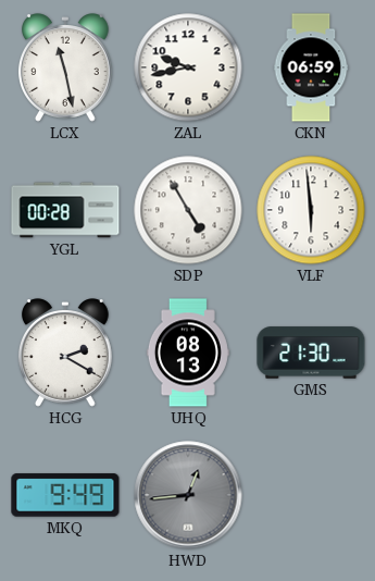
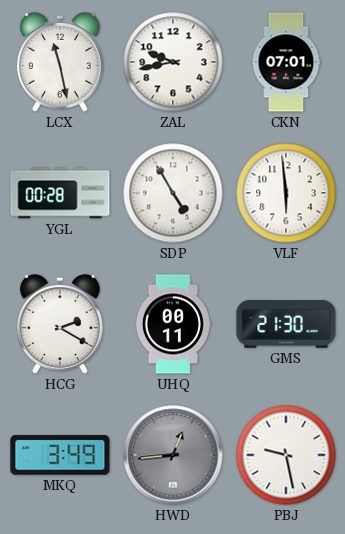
CKN: 06:59 -> 07:01
UHQ: 08:13 -> 00:11
MKQ: 9:49 -> 3:49
PBJ: none -> 9:28
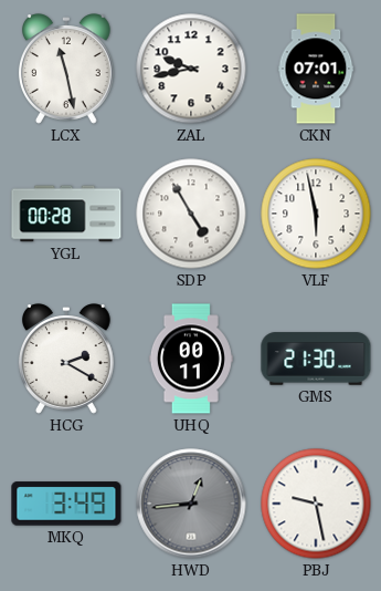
VLF: 5:59 -> 5:58
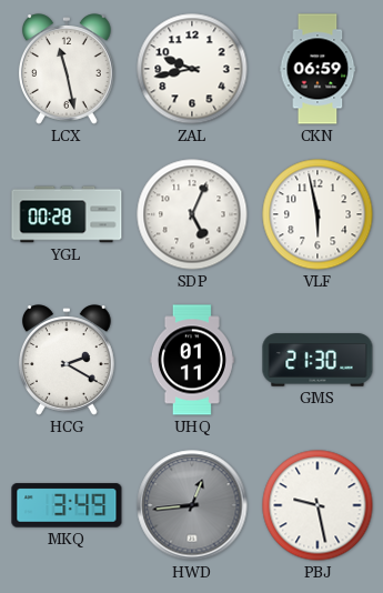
CKN: 07:01 -> 06:59
SDP: 4:55 -> 5:04
UHQ: 00:11 -> 01:11
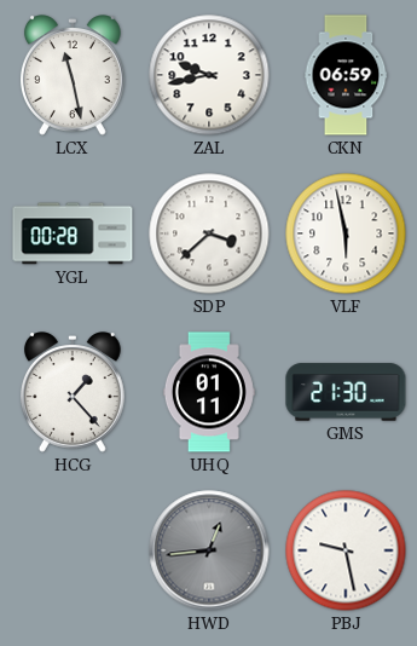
SDP: 5:04 -> 3:38
HCG: 2:20 -> 1:23
MKQ: 3:49 -> none
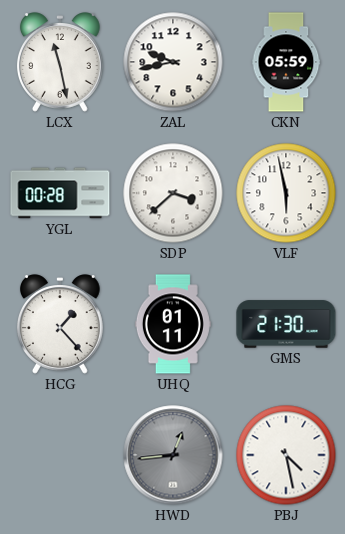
CKN: 06:59 -> 05:59
PBJ: 9:28 -> 4:28
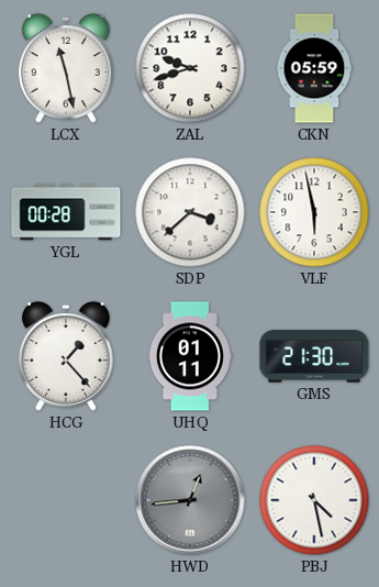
ZAL: 9:43 -> 9:42
